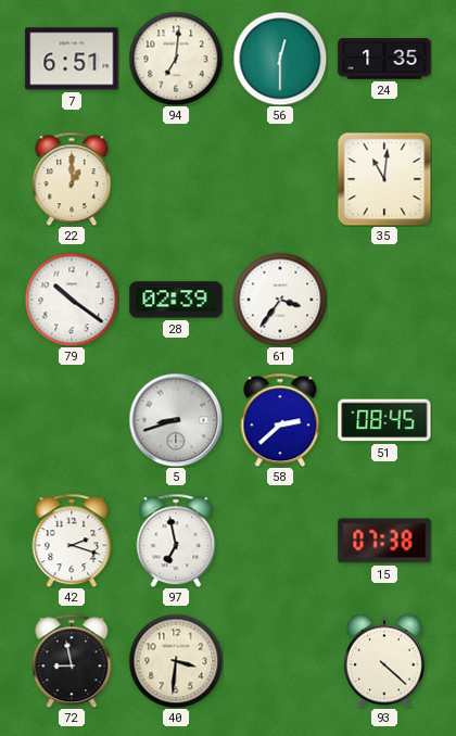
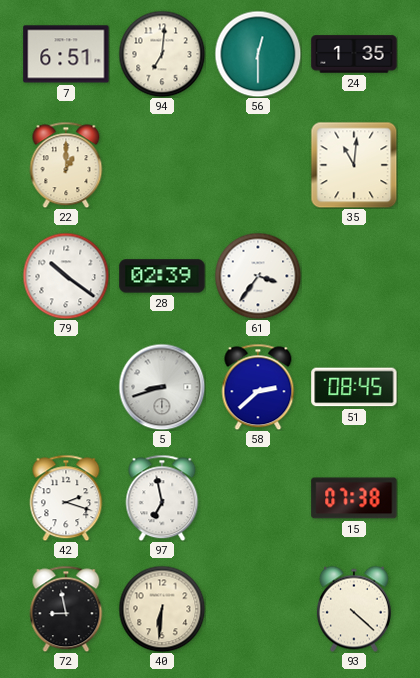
40: 3:31 -> 6:31
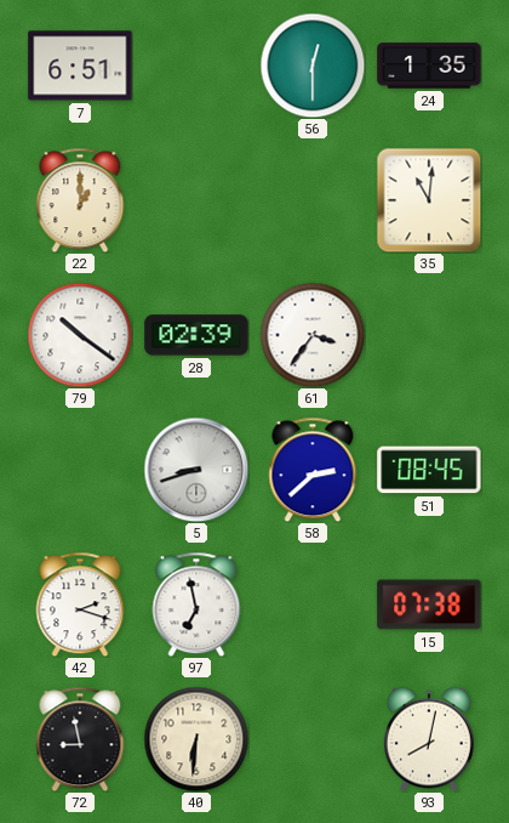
94: 7:01 -> none
93: 4:22 -> 8:02
